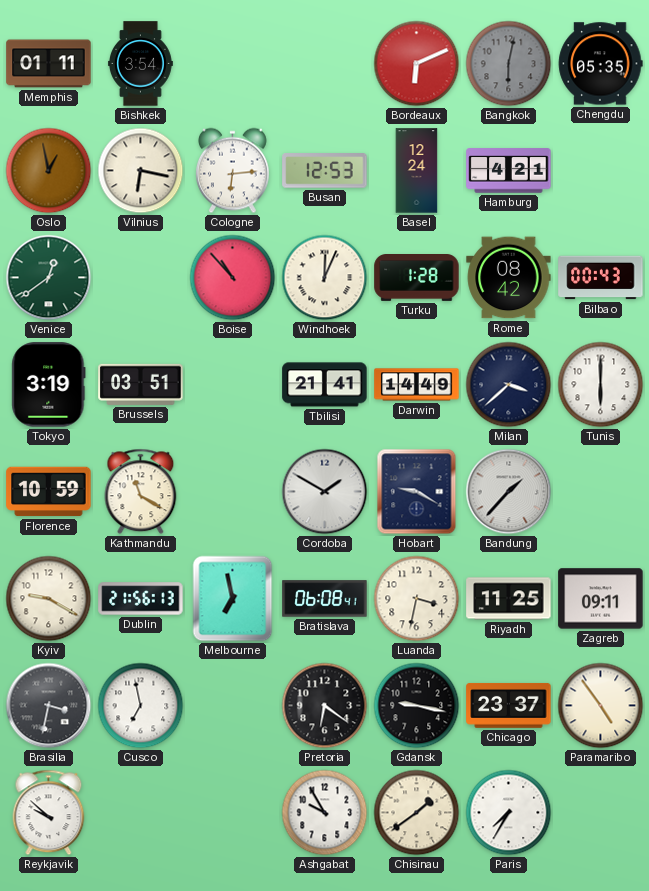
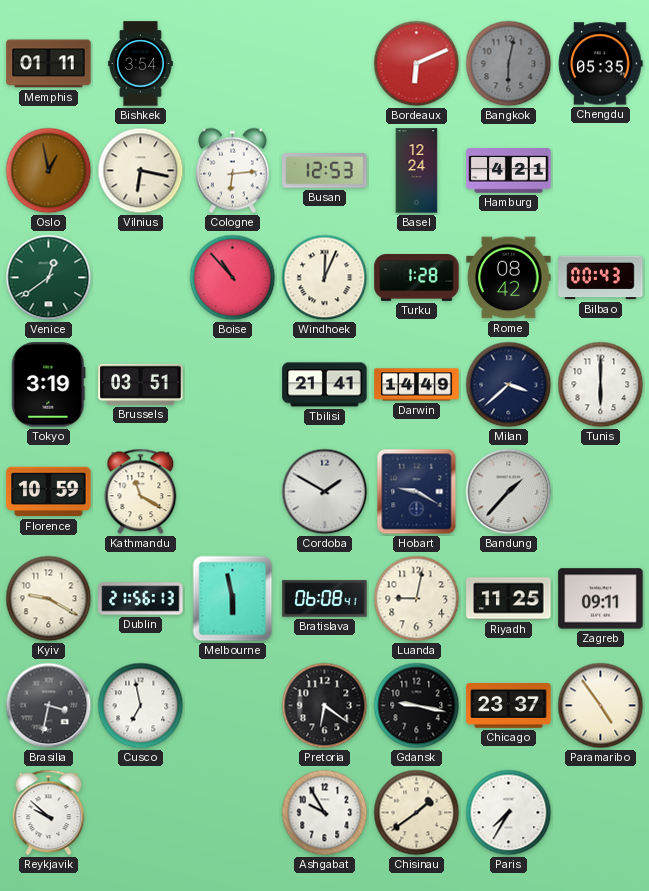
Melbourne: 6:58 -> 5:58
Luanda: 3:32 -> 9:02
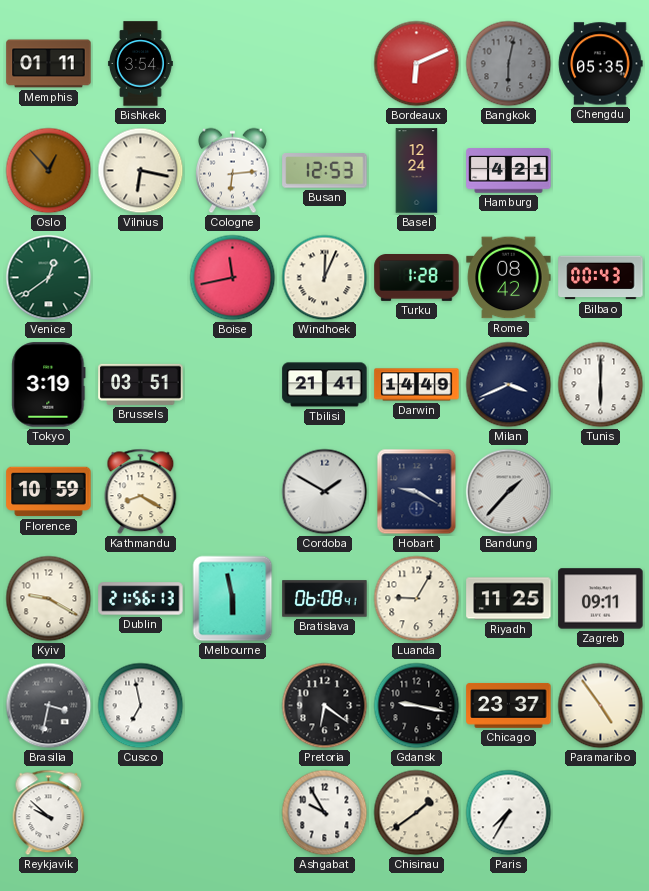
Oslo: 12:58 -> 12:53
Boise: 10:53 -> 11:43
Milan: 3:38 -> 3:41
Kathmandu: 11:20 -> 8:20
Luanda: 9:02 -> 9:05
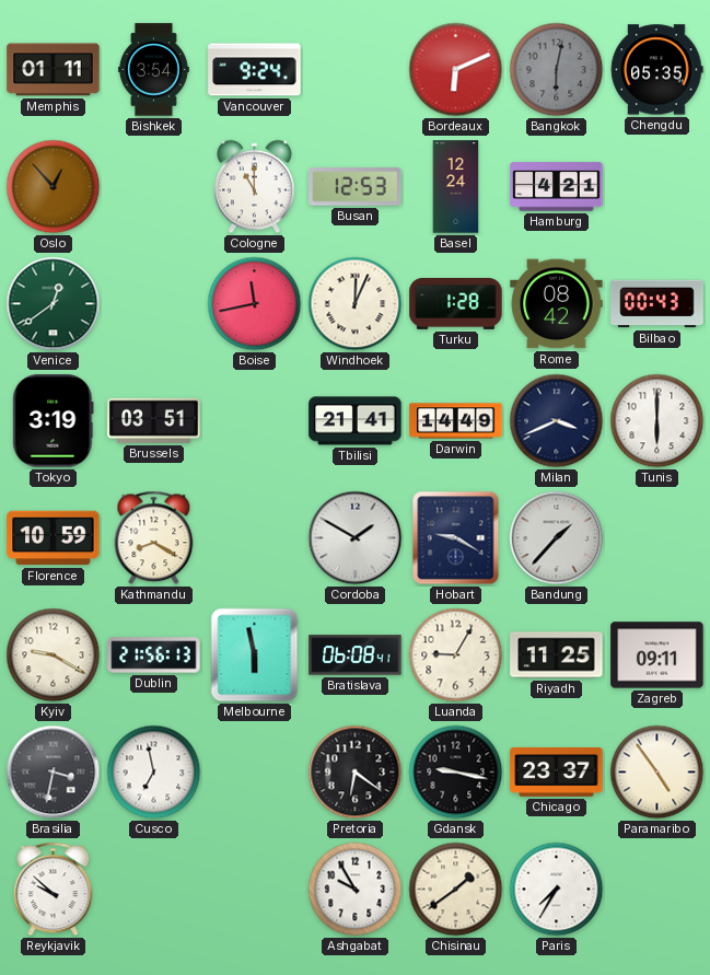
Vancouver: none -> 9:24
Vilnius: 6:17 -> none
Cologne: 6:14 -> 11:00
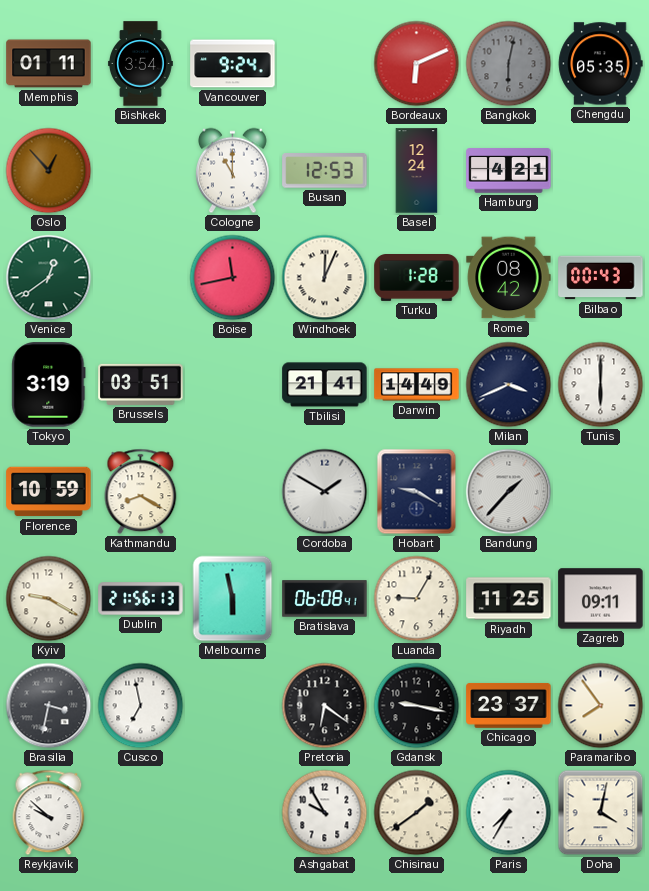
Paramaribo: 4:54 -> 7:54
Doha: none -> 4:02
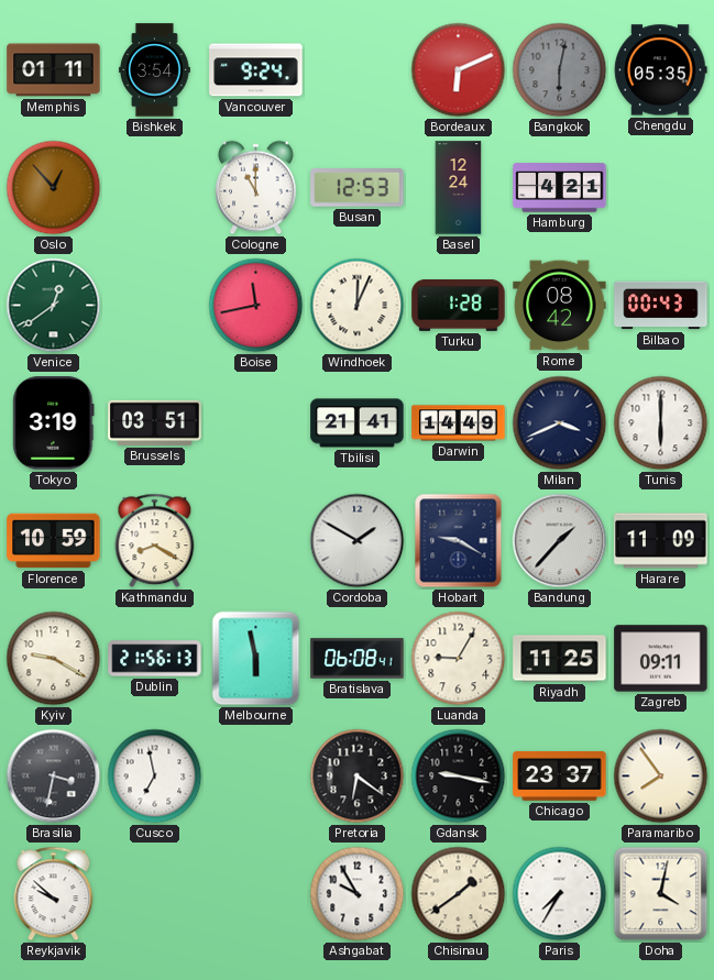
Harare: none -> 11:09
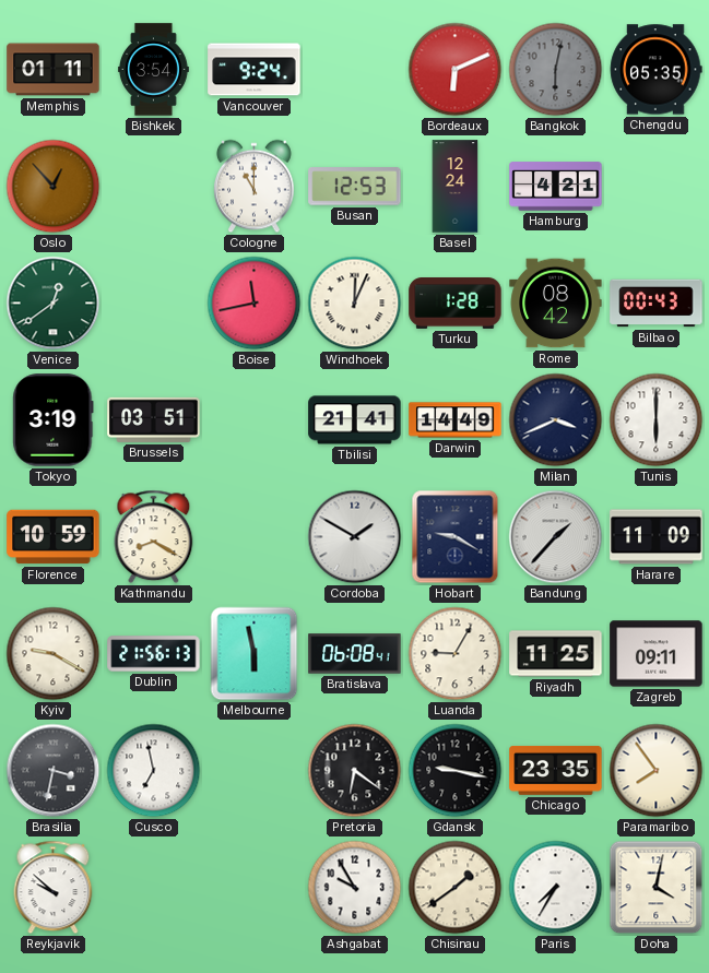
Chicago: 23:37 -> 23:35
